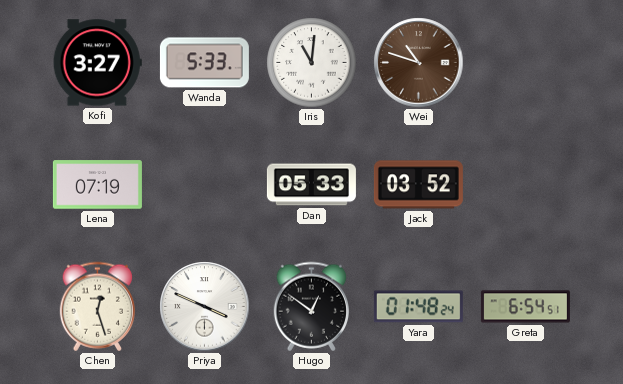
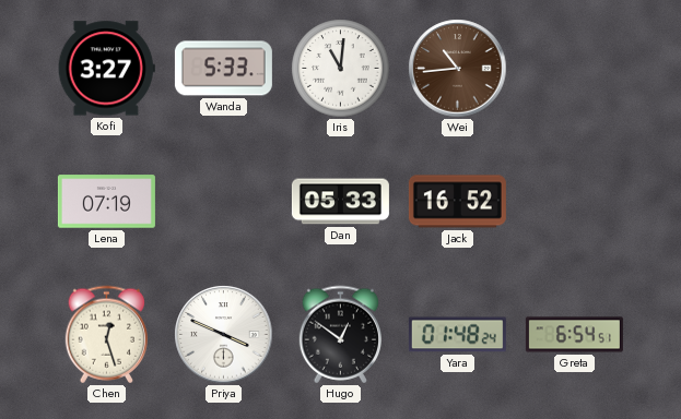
Wei: 10:48 -> 10:44
Jack: 03:52 -> 16:52
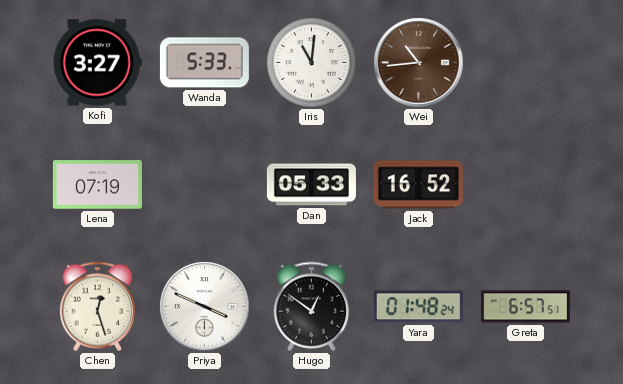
Greta: 6:54 -> 6:57
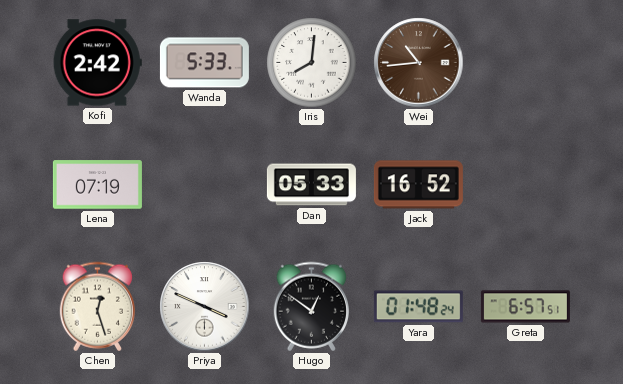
Kofi: 3:27 -> 2:42
Iris: 11:01 -> 8:01
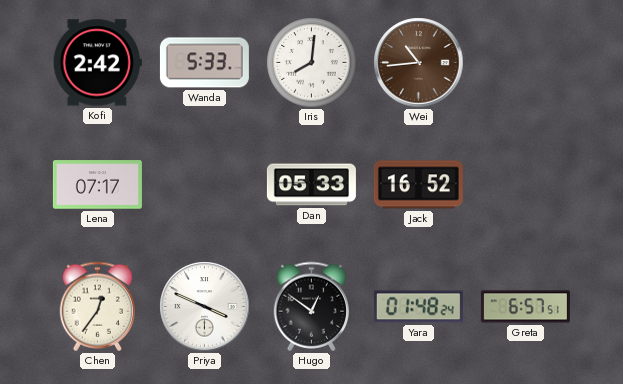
Lena: 07:19 -> 07:17
Chen: 12:27 -> 12:36
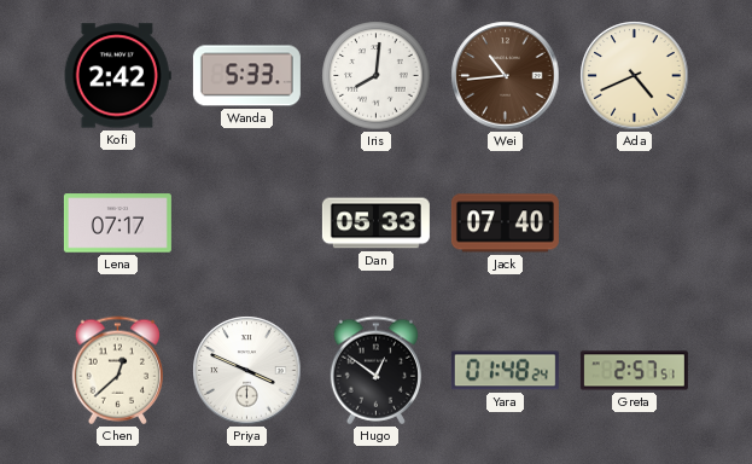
Ada: none -> 4:41
Jack: 16:52 -> 07:40
Chen: 12:36 -> 12:38
Greta: 6:57 -> 2:57
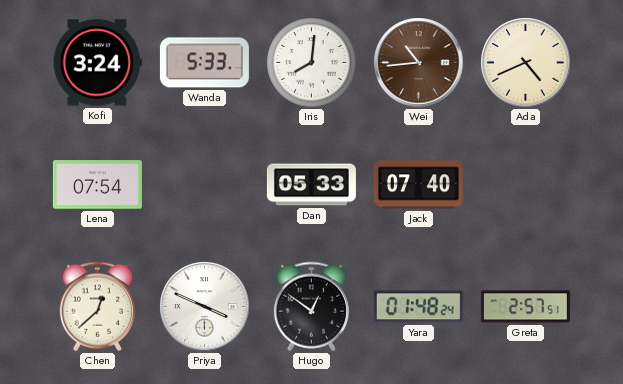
Kofi: 2:42 -> 3:24
Lena: 07:17 -> 07:54
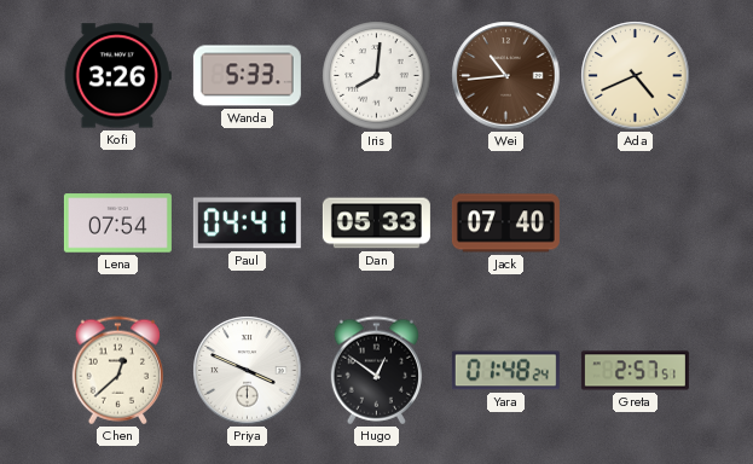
Kofi: 3:24 -> 3:26
Paul: none -> 04:41
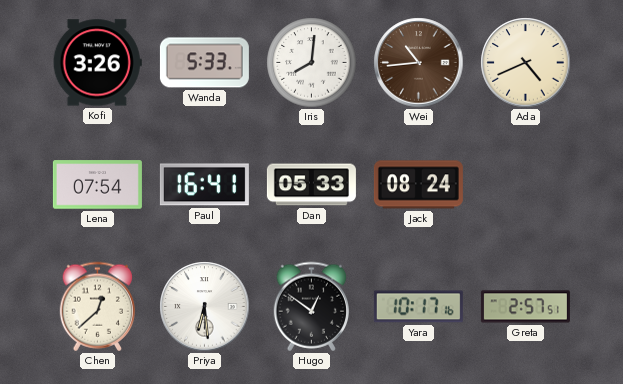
Paul: 04:41 -> 16:41
Jack: 07:40 -> 08:24
Priya: 3:49 -> 6:29
Yara: 01:48 -> 10:17
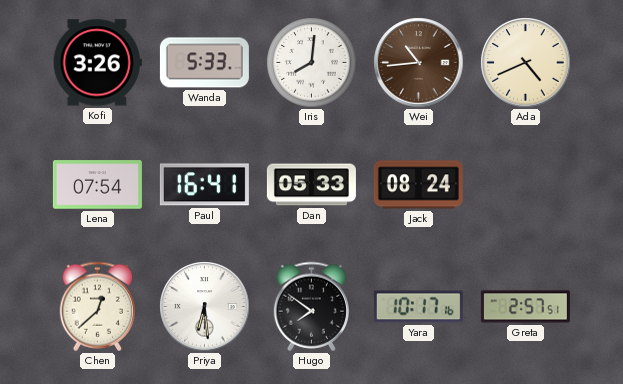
Hugo: 12:51 -> 7:51
